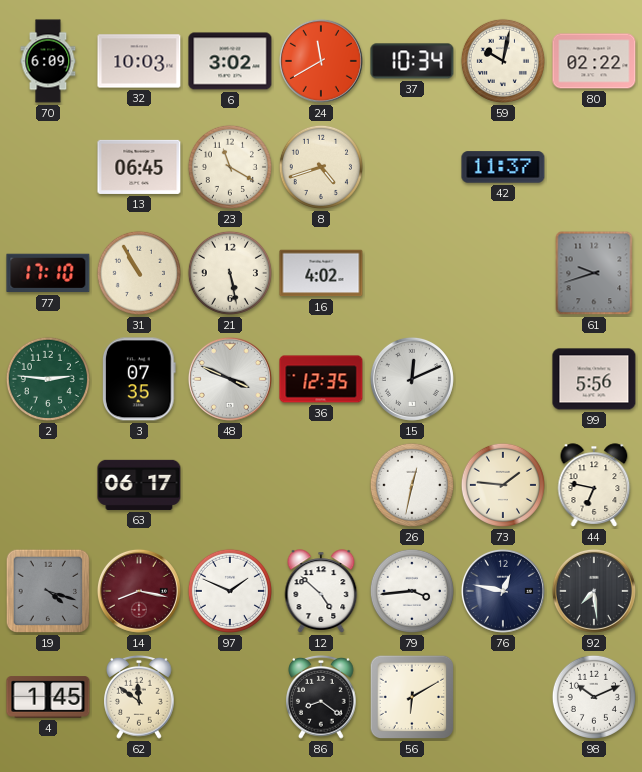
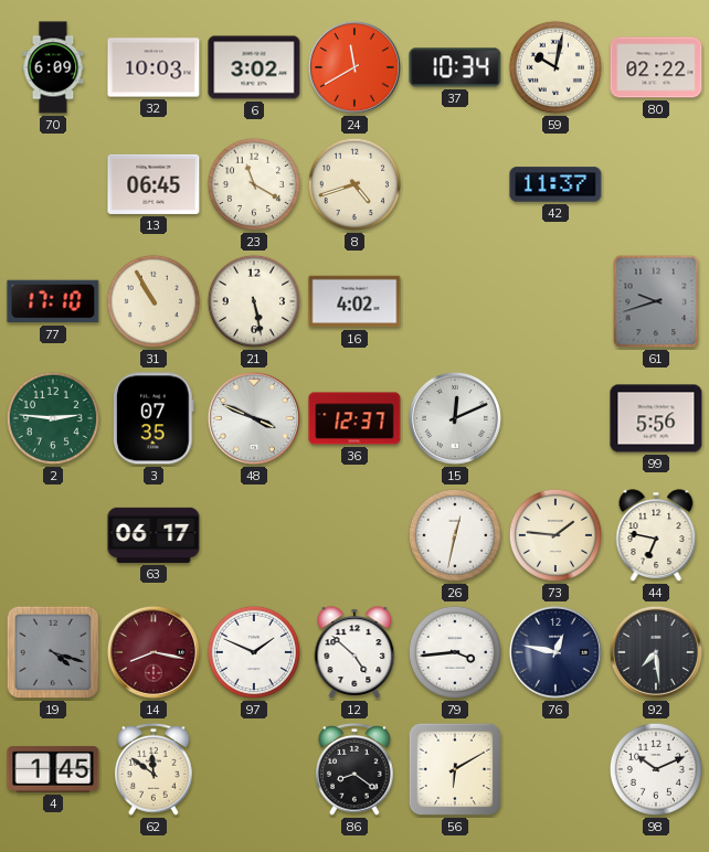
36: 12:35 -> 12:37
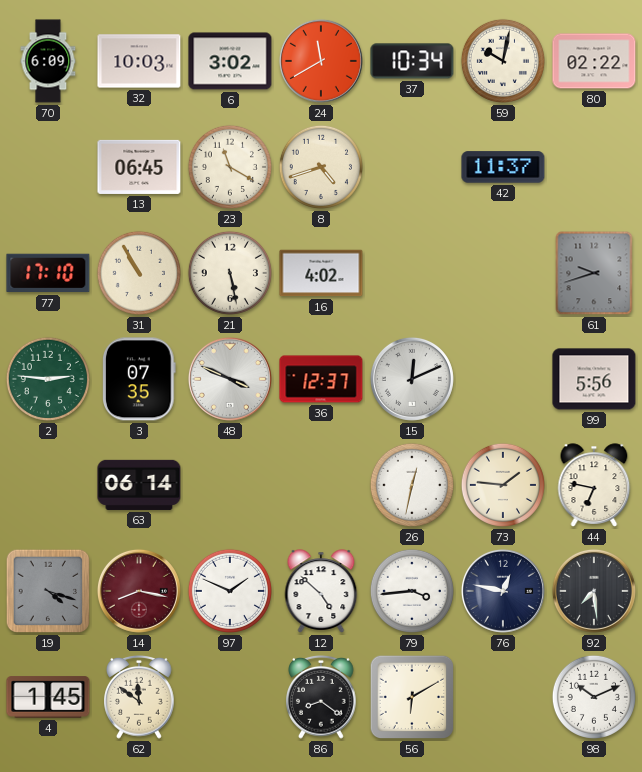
63: 06:17 -> 06:14
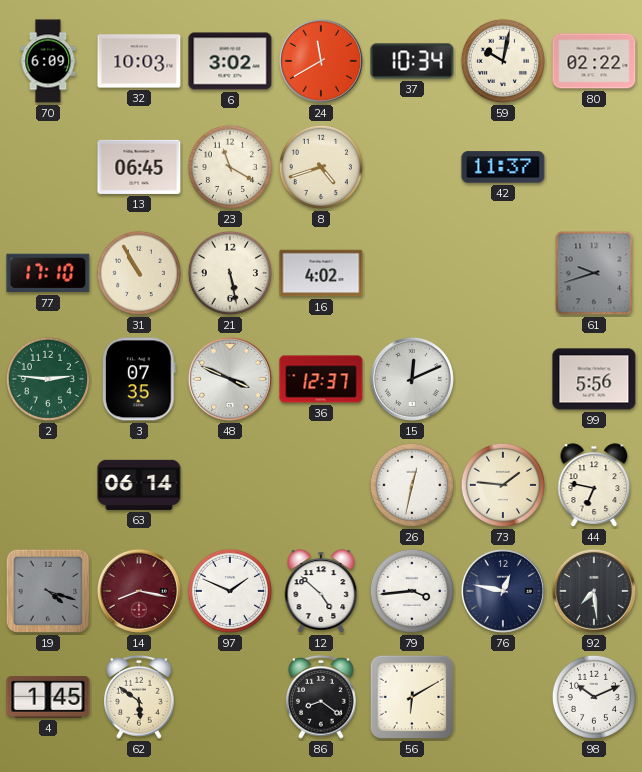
62: 11:51 -> 5:51
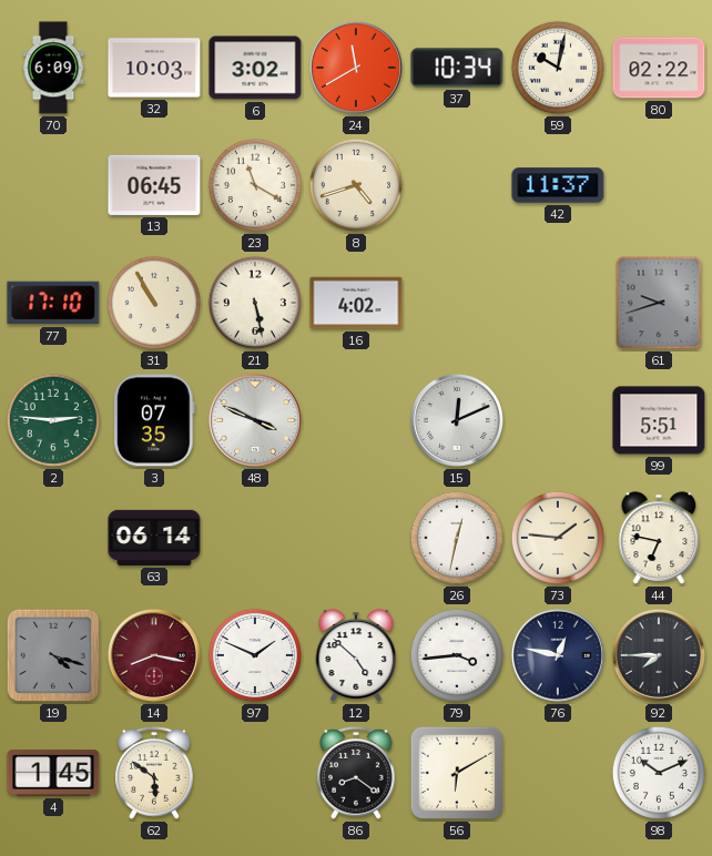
36: 12:37 -> none
99: 5:56 -> 5:51
92: 7:29 -> 7:45
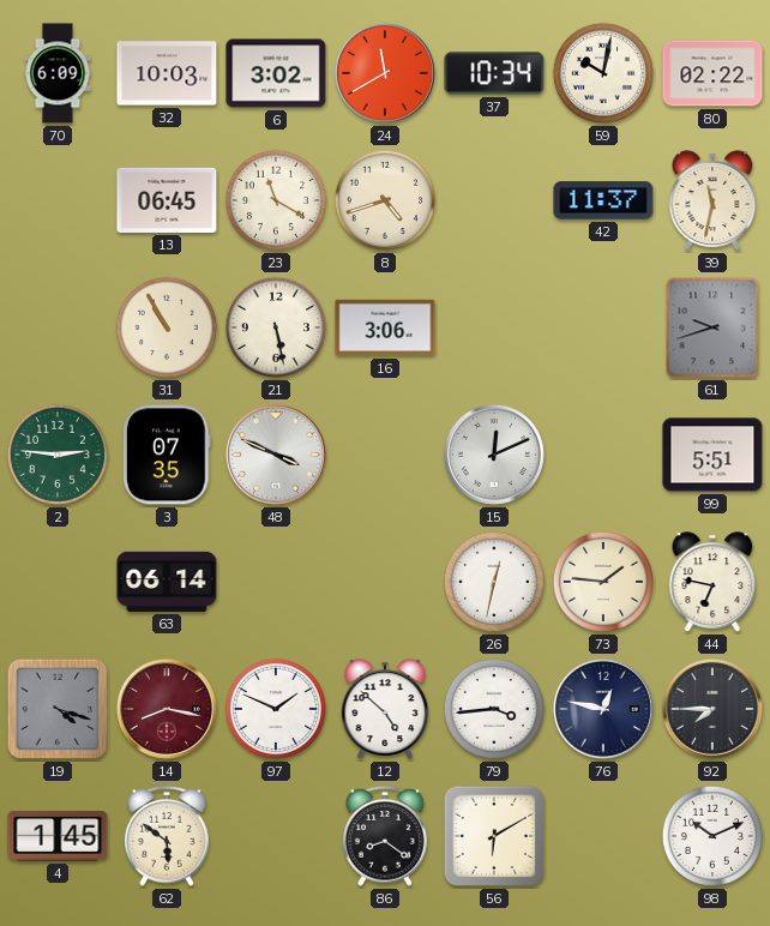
39: none -> 11:32
77: 17:10 -> none
16: 4:02 -> 3:06
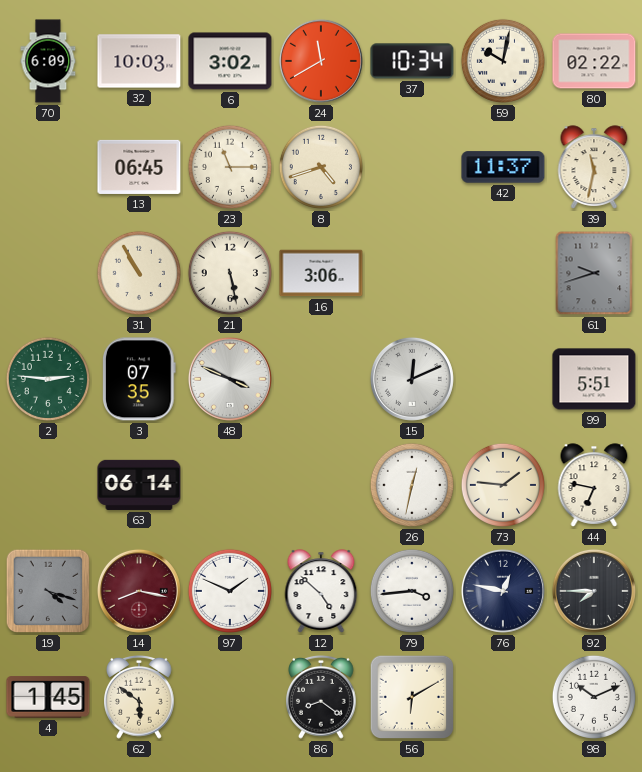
23: 11:20 -> 11:15
